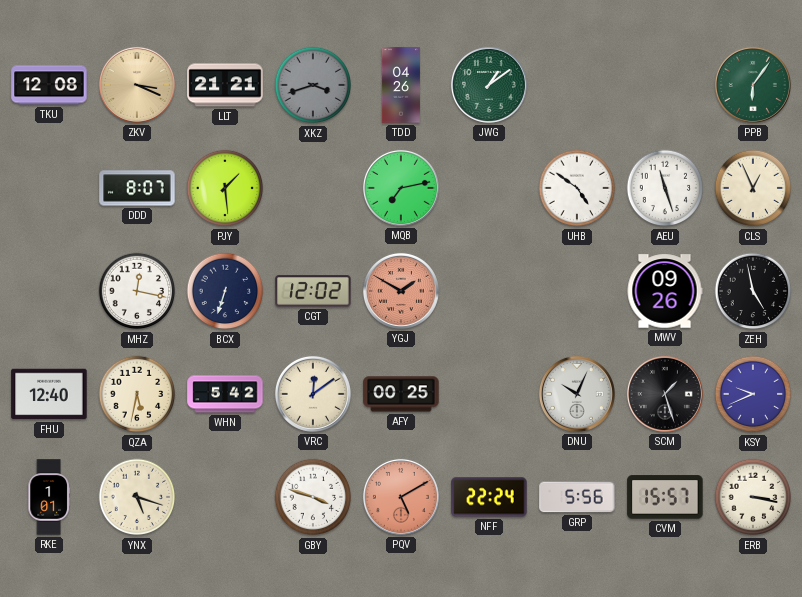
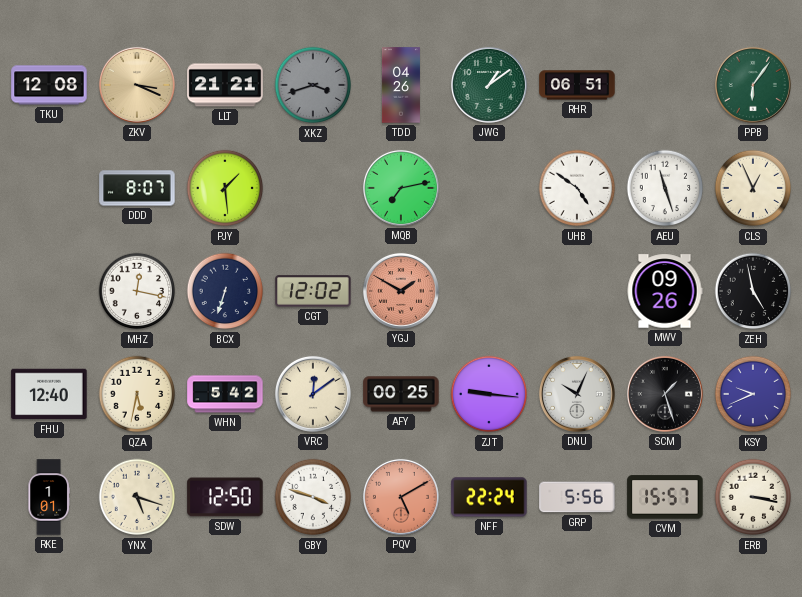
RHR: none -> 06:51
ZJT: none -> 9:16
SDW: none -> 12:50
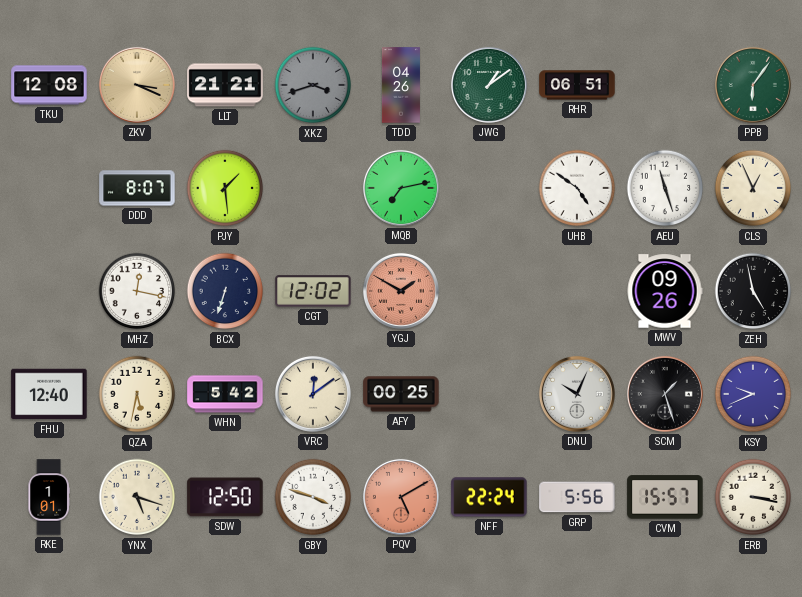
ZJT: 9:16 -> none
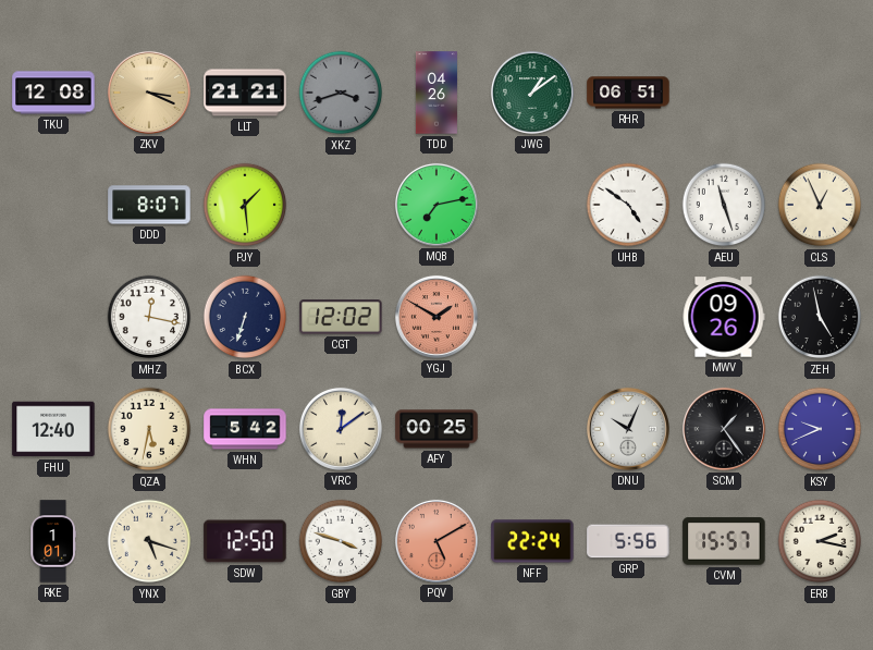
PPB: 6:06 -> none
SCM: 1:27 -> 1:24
ERB: 3:17 -> 2:17
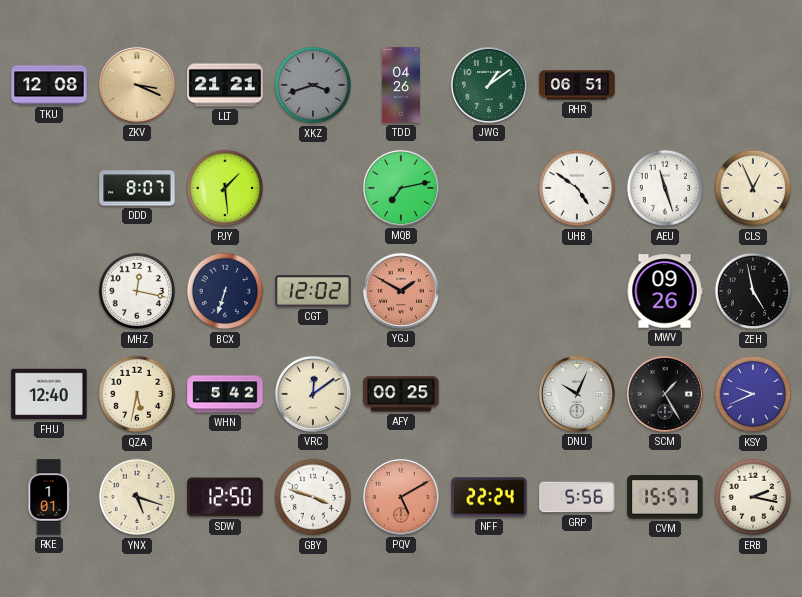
SCM: 1:24 -> 1:25
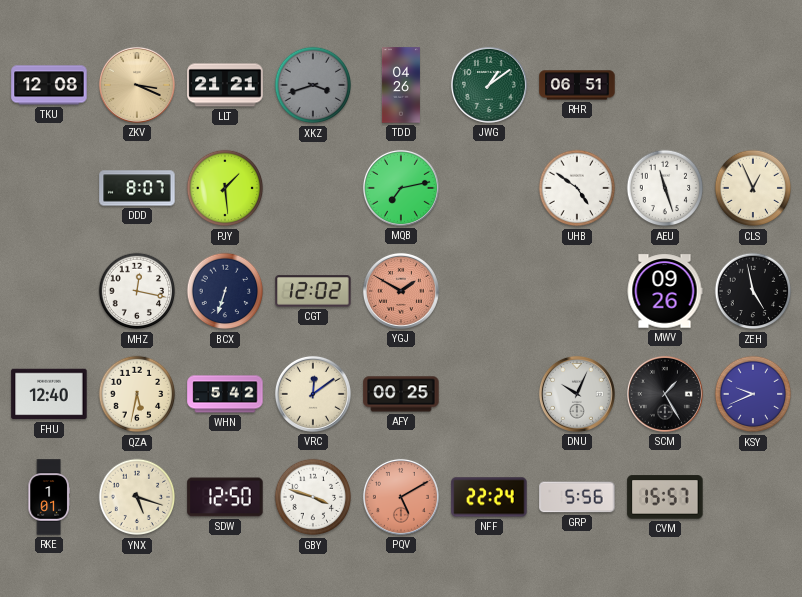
ERB: 2:17 -> none
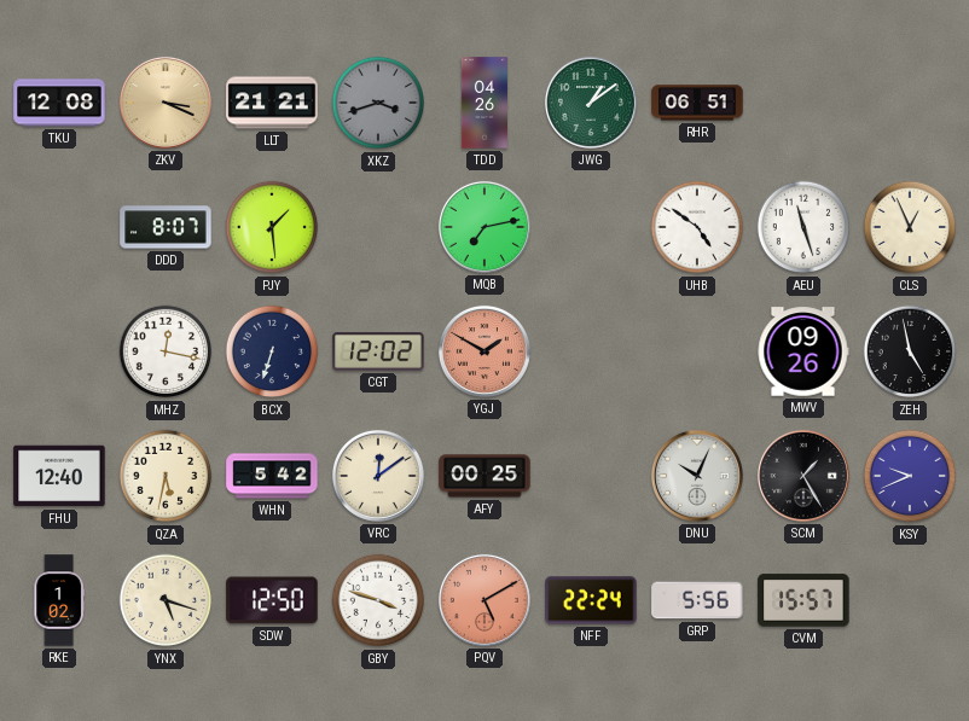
RKE: 1:01 -> 1:02
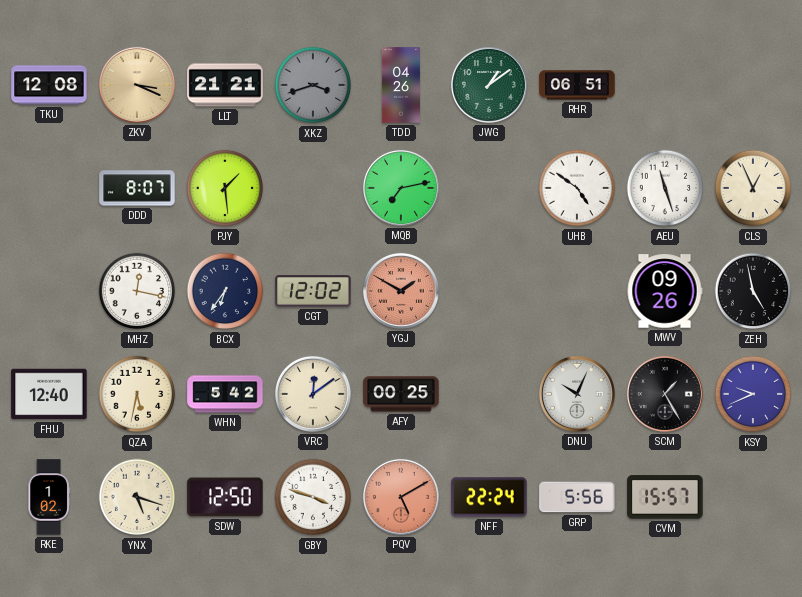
BCX: 6:33 -> 6:36
